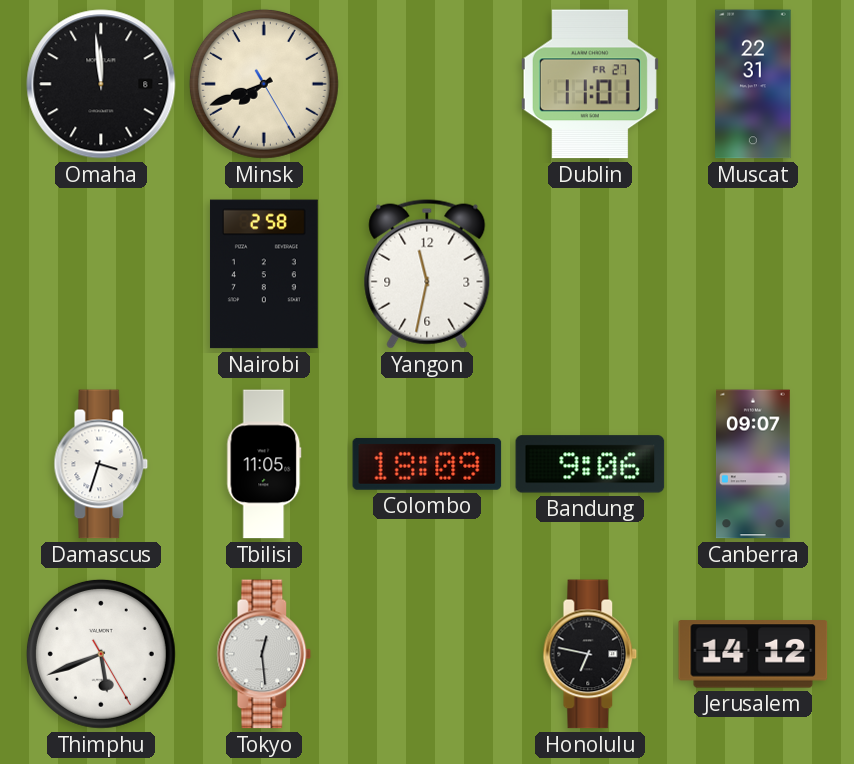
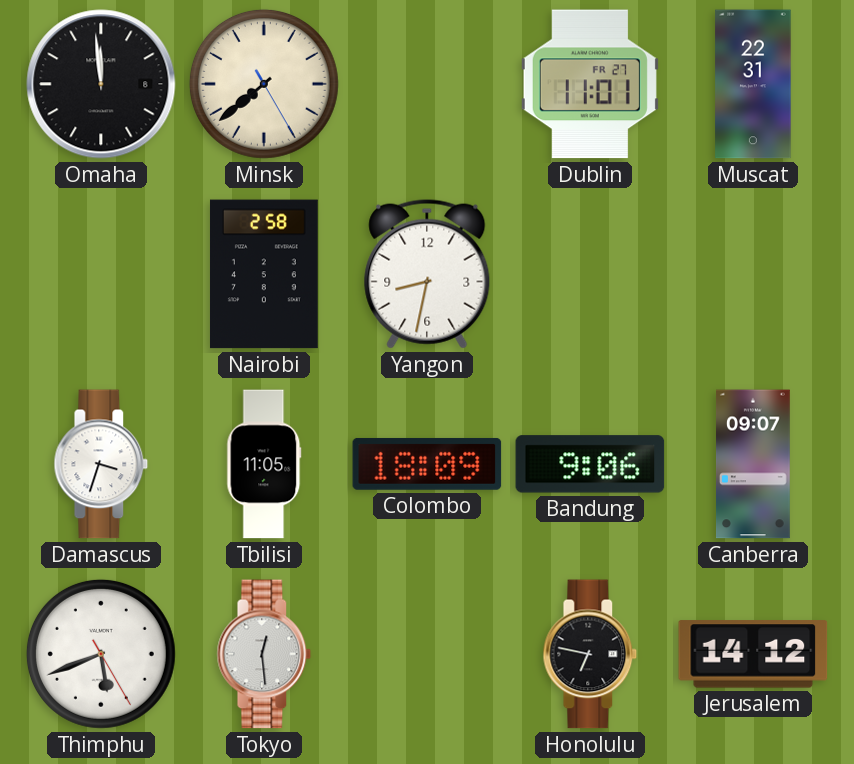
Minsk: 7:41 -> 7:38
Yangon: 11:32 -> 8:32
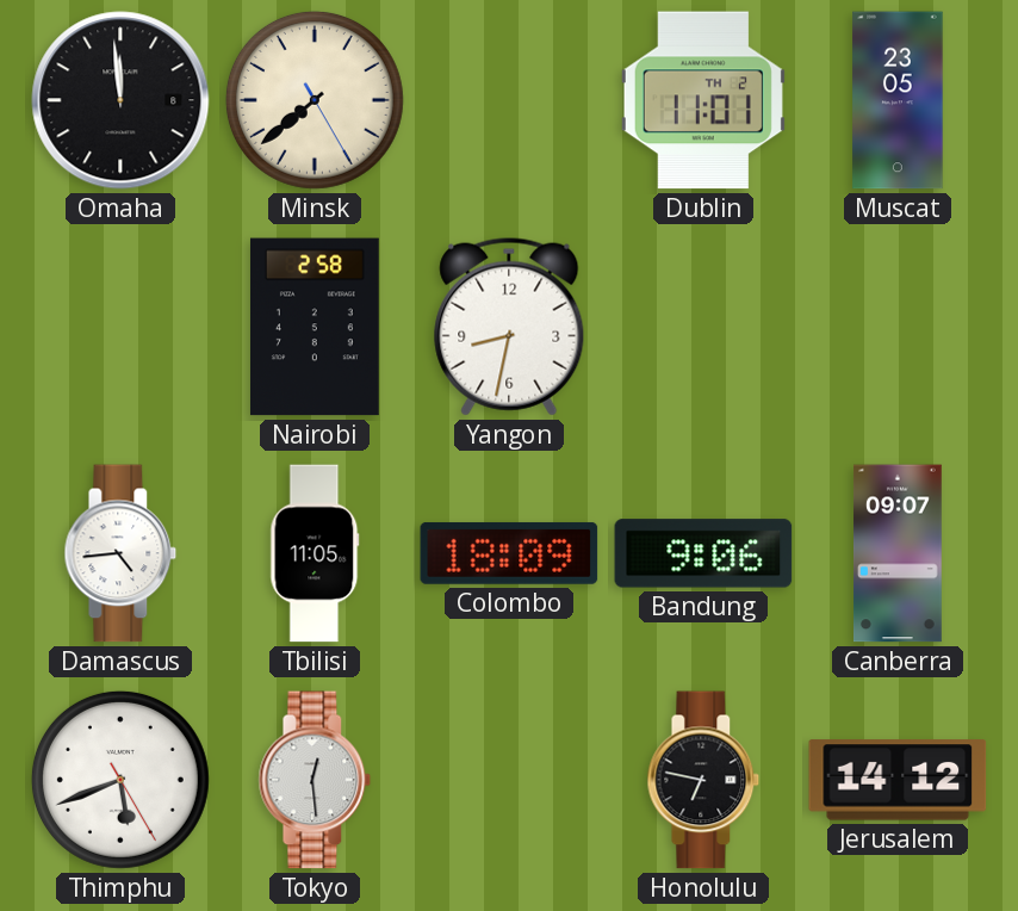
Dublin date: FR 27 -> TH 2
Muscat: 22:31 -> 23:05
Damascus: 3:33 -> 4:44
